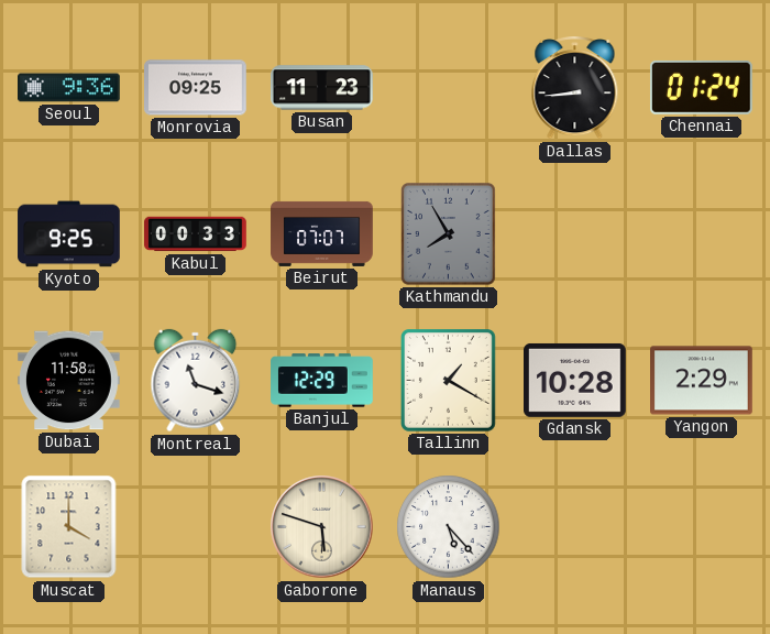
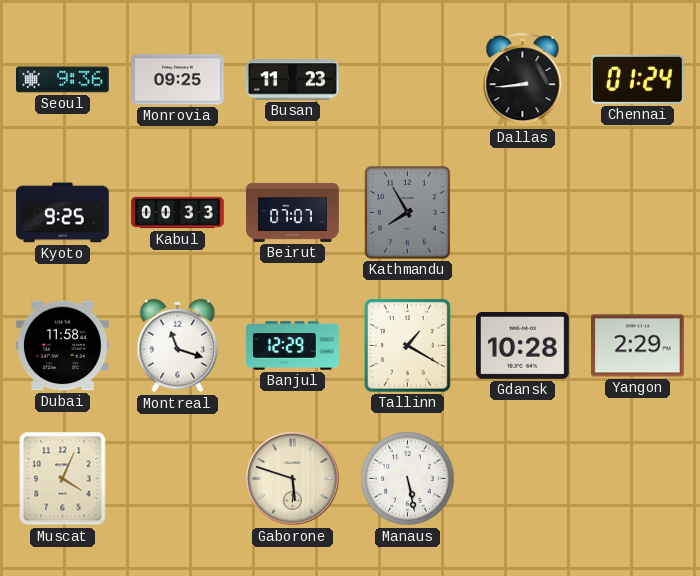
Muscat: 4:00 -> 4:04
Manaus: 5:23 -> 5:28
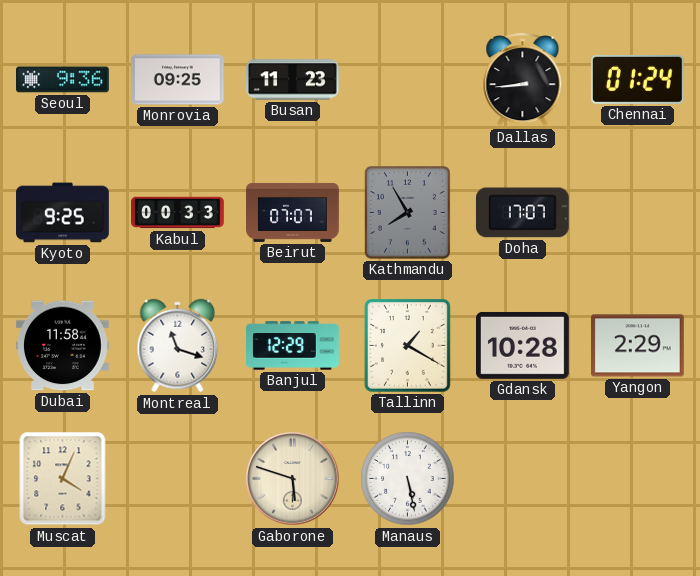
Doha: none -> 17:07
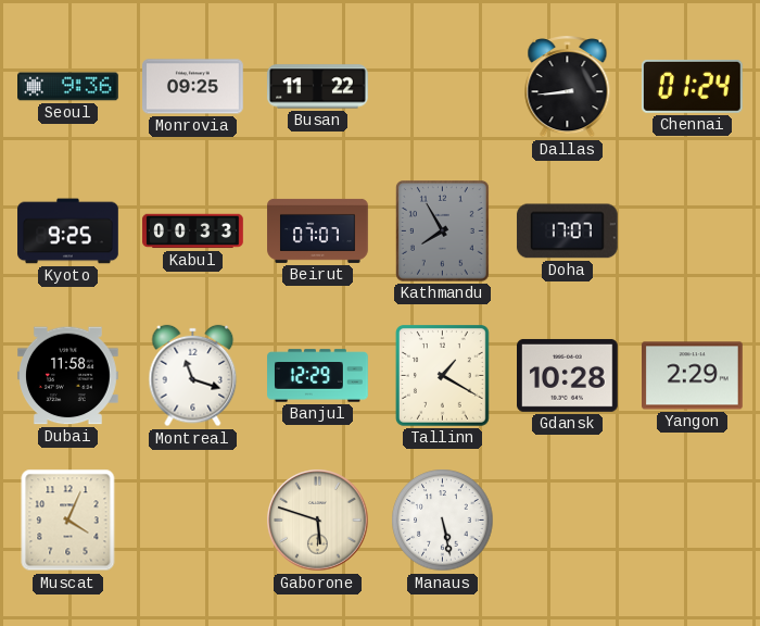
Busan: 11:23 -> 11:22
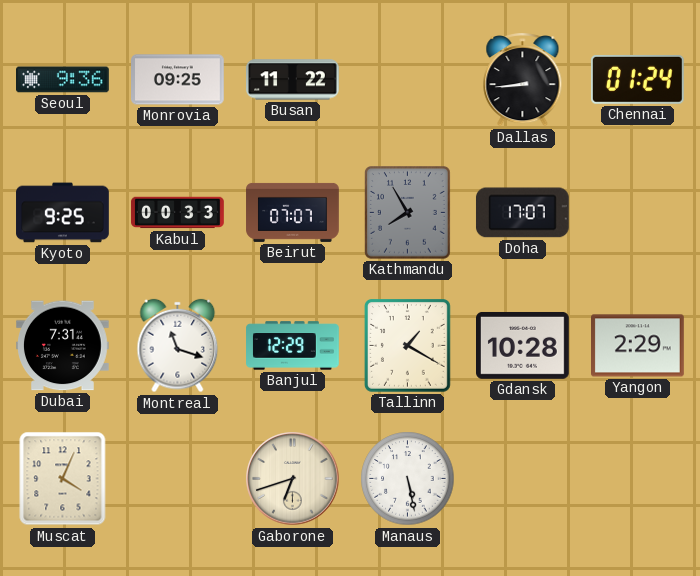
Dubai: 11:58 -> 7:31
Gaborone: 5:48 -> 6:42
